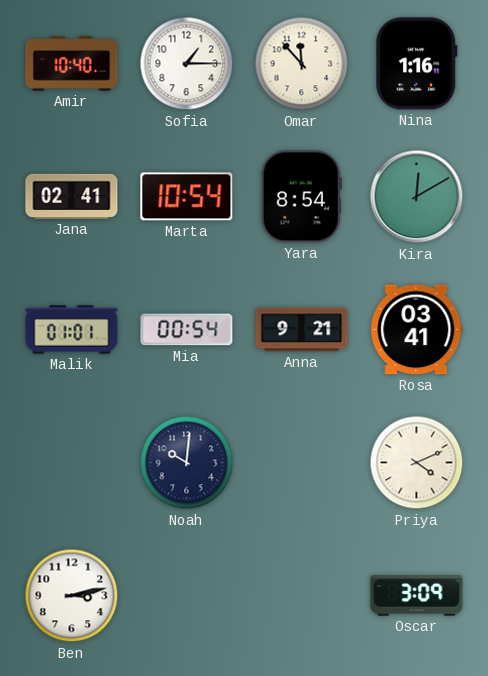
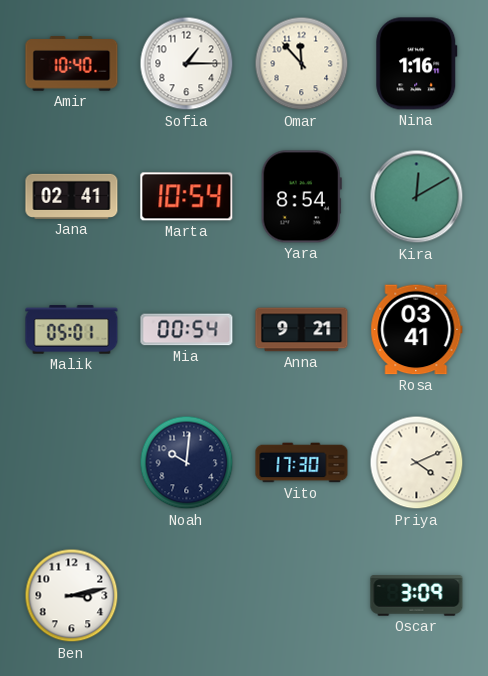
Malik: 01:01 -> 05:01
Vito: none -> 17:30
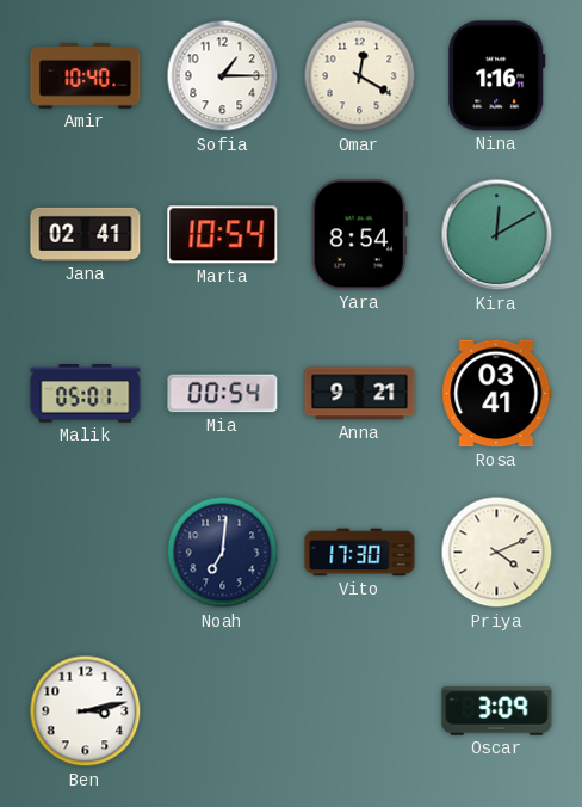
Omar: 11:53 -> 12:20
Noah: 10:01 -> 7:01
